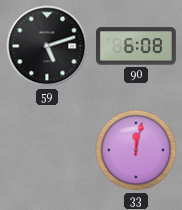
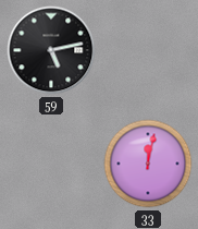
59: 5:12 -> 5:13
90: 6:08 -> none
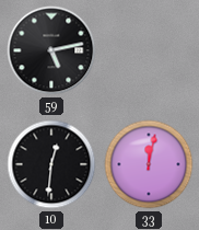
10: none -> 12:31
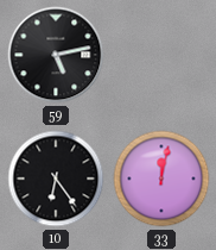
10: 12:31 -> 6:24
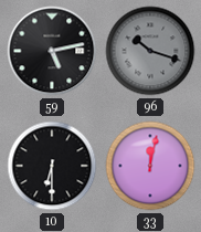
96: none -> 10:18
10: 6:24 -> 6:30
